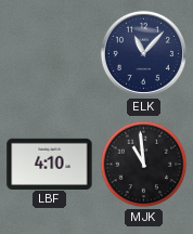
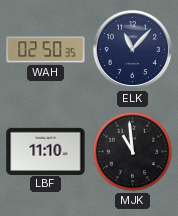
WAH: none -> 02:50
LBF: 4:10 -> 11:10
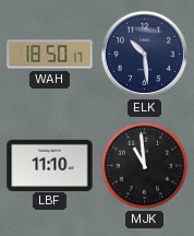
WAH: 02:50 -> 18:50
ELK: 11:07 -> 10:29
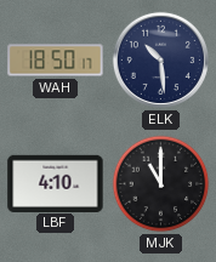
LBF: 11:10 -> 4:10
MJK: 10:59 -> 11:00
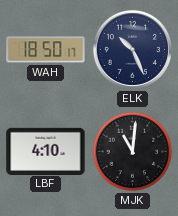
ELK: 10:29 -> 10:26
MJK: 11:00 -> 11:01
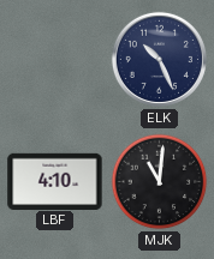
WAH: 18:50 -> none
